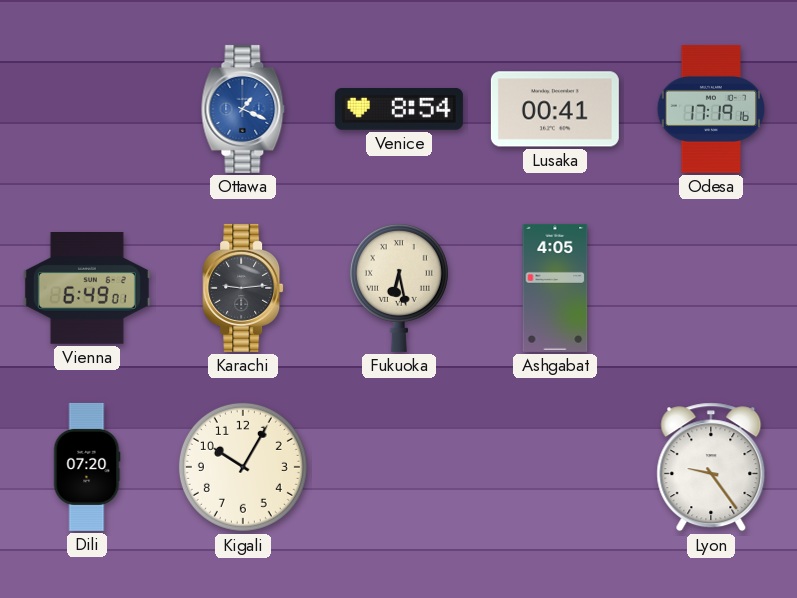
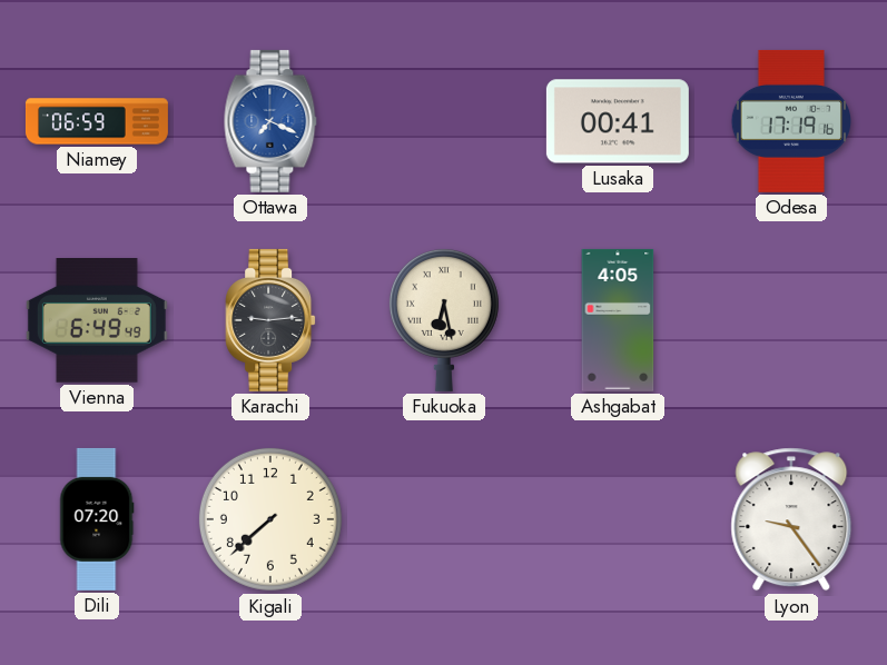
Niamey: none -> 06:59
Ottawa: 1:19 -> 7:19
Venice: 8:54 -> none
Vienna: 6:49:01 -> 6:49:49
Kigali: 10:05 -> 7:38
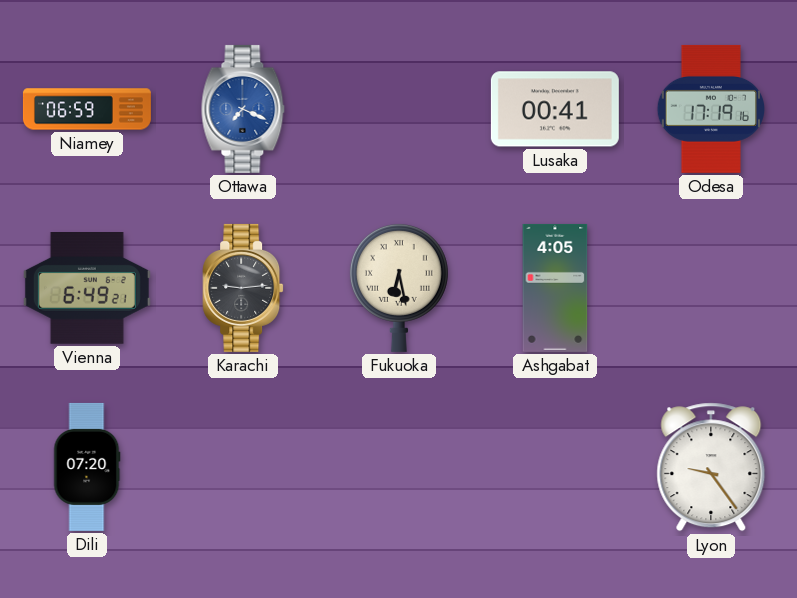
Vienna: 6:49:49 -> 6:49:21
Kigali: 7:38 -> none
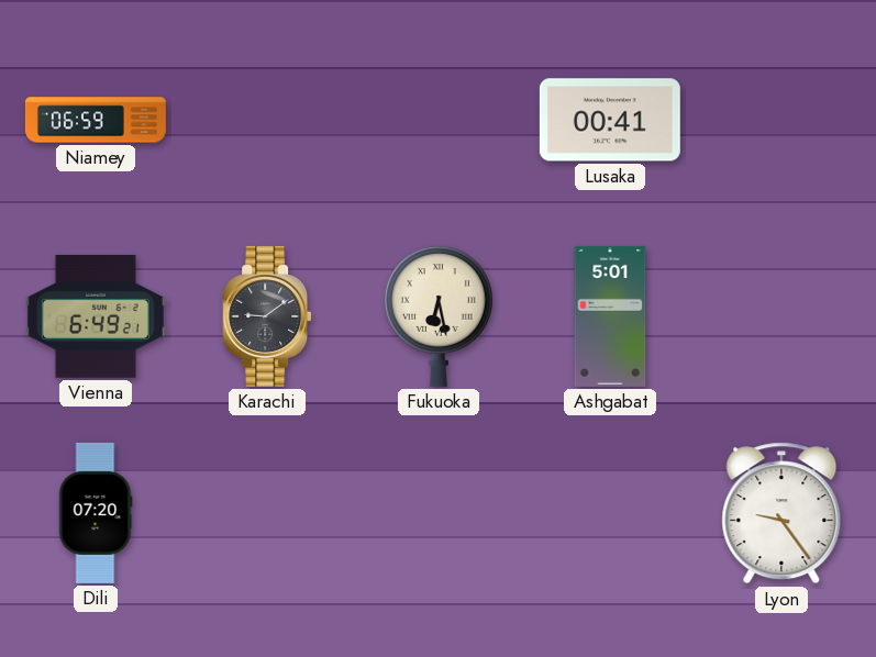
Ottawa: 7:19 -> none
Odesa: 17:19 -> none
Karachi: 9:14 -> 9:09
Ashgabat: 4:05 -> 5:01
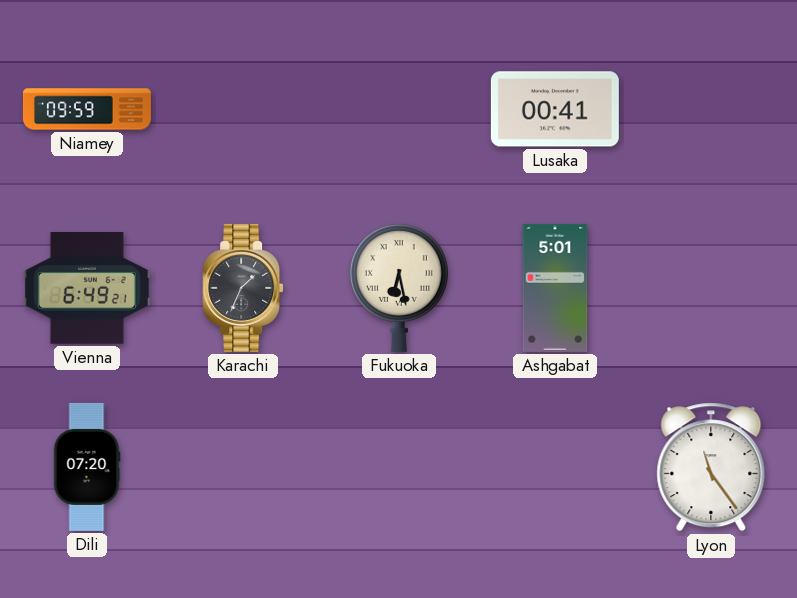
Niamey: 06:59 -> 09:59
Karachi: 9:09 -> 1:34
Lyon: 9:24 -> 11:24
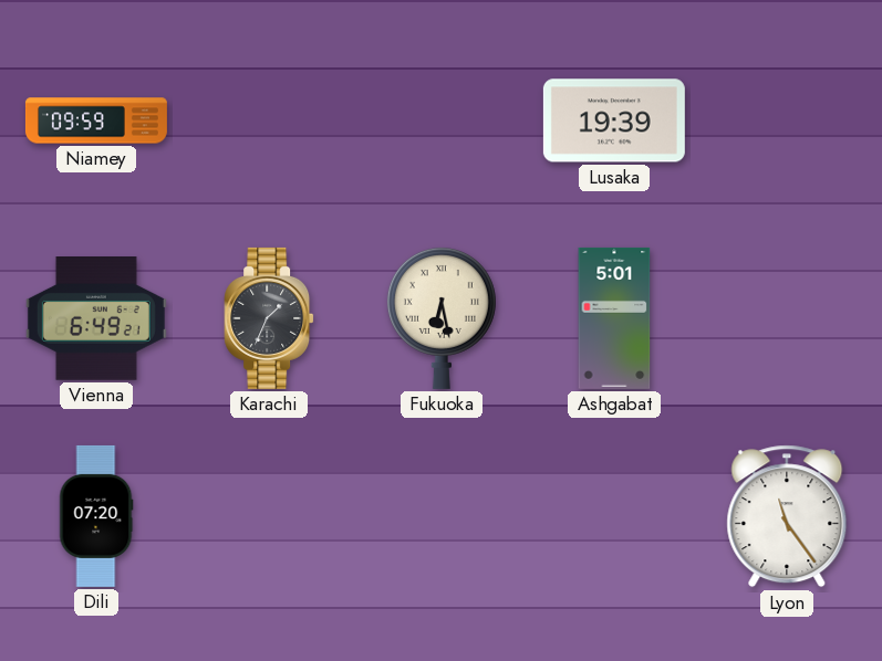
Lusaka: 00:41 -> 19:39
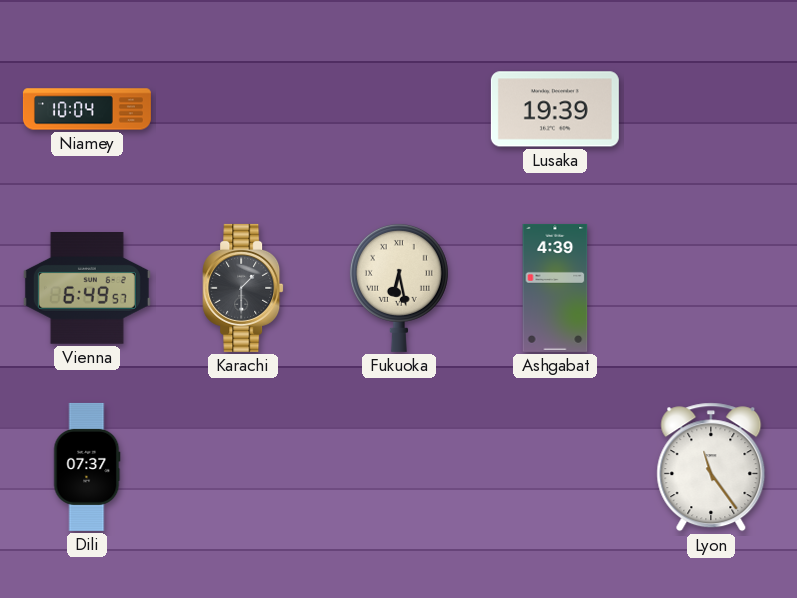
Niamey: 09:59 -> 10:04
Vienna: 6:49:21 -> 6:49:57
Karachi: 1:34 -> 1:30
Ashgabat: 5:01 -> 4:39
Dili: 07:20 -> 07:37
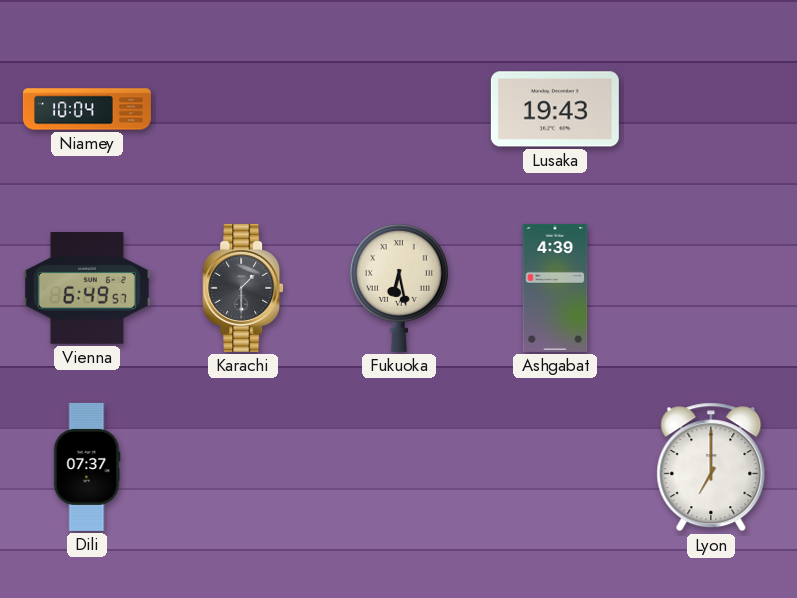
Lusaka: 19:39 -> 19:43
Lyon: 11:24 -> 7:00
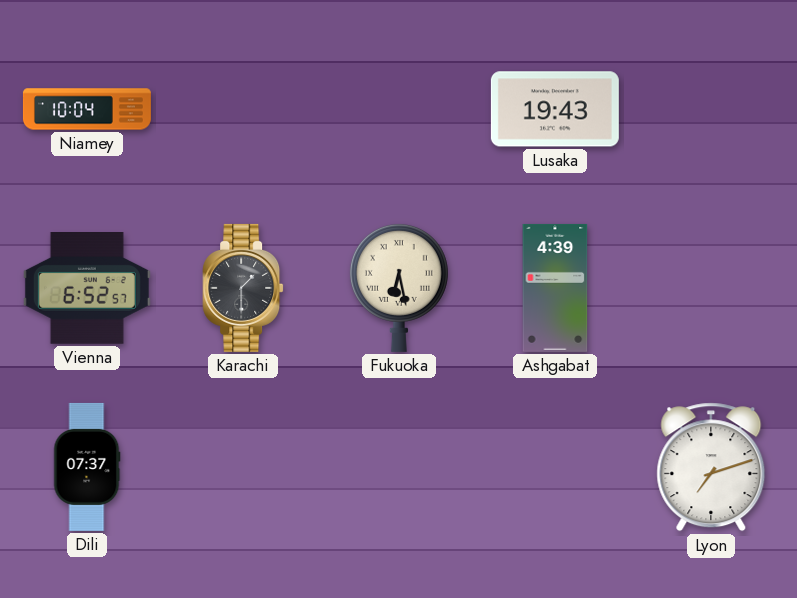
Vienna: 6:49 -> 6:52
Lyon: 7:00 -> 7:12
